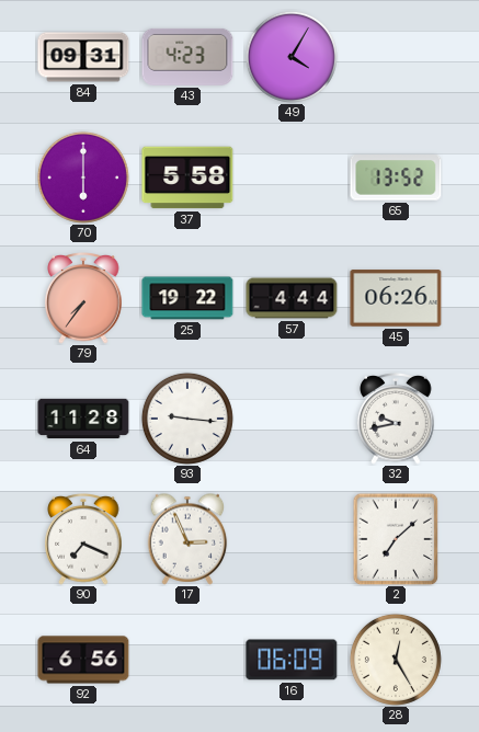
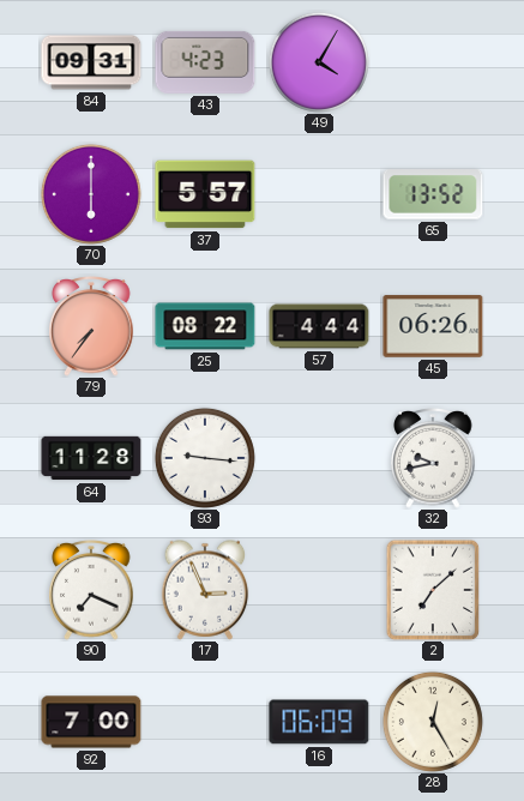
37: 5:58 -> 5:57
25: 19:22 -> 08:22
92: 6:56 -> 7:00
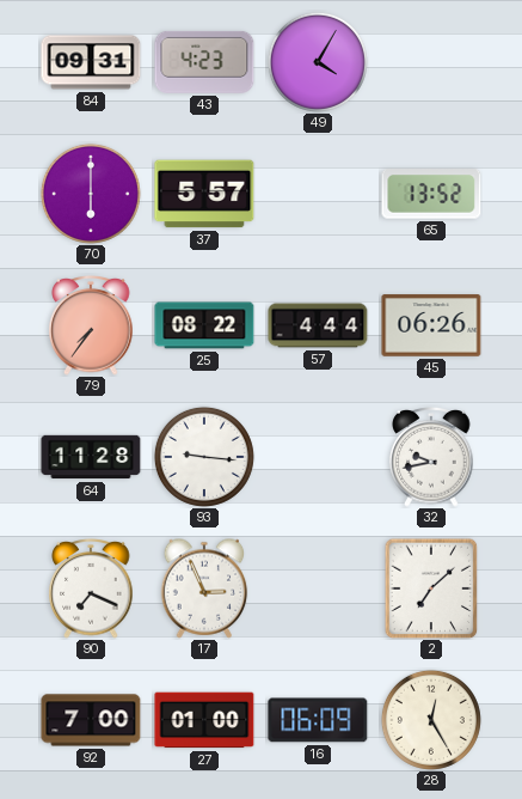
27: none -> 01:00
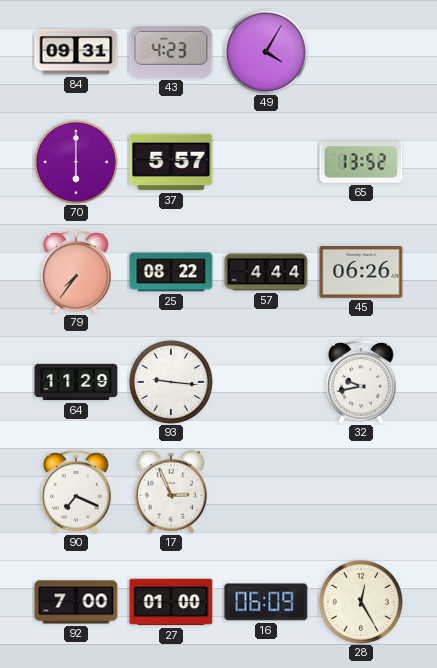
64: 11:28 -> 11:29
2: 7:08 -> none
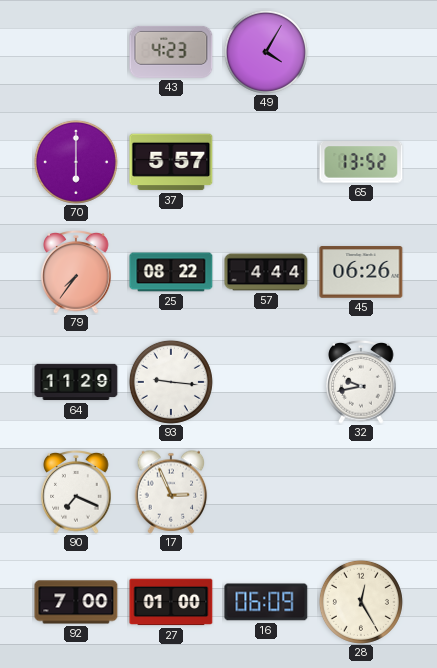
84: 09:31 -> none
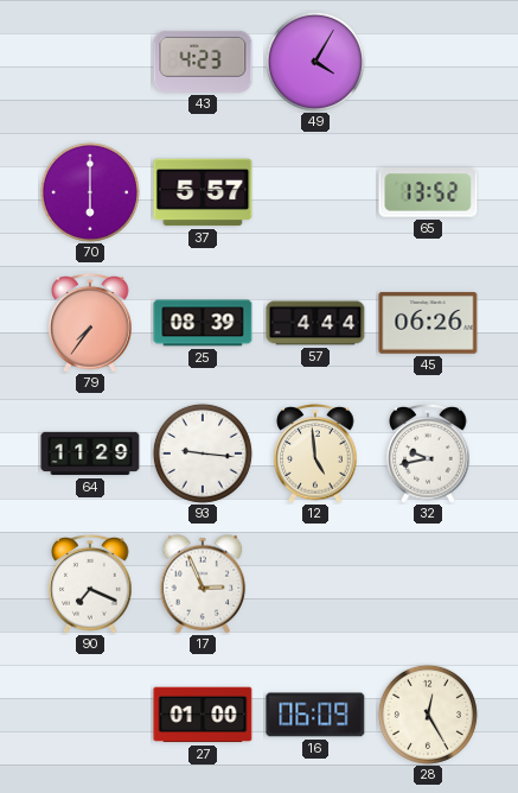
25: 08:22 -> 08:39
12: none -> 4:59
92: 7:00 -> none
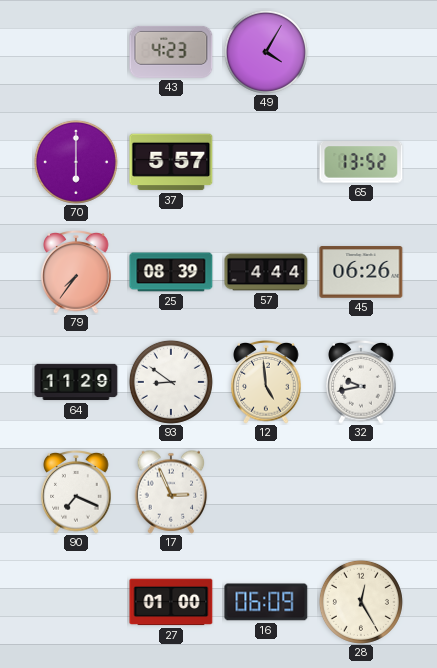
93: 9:16 -> 8:51
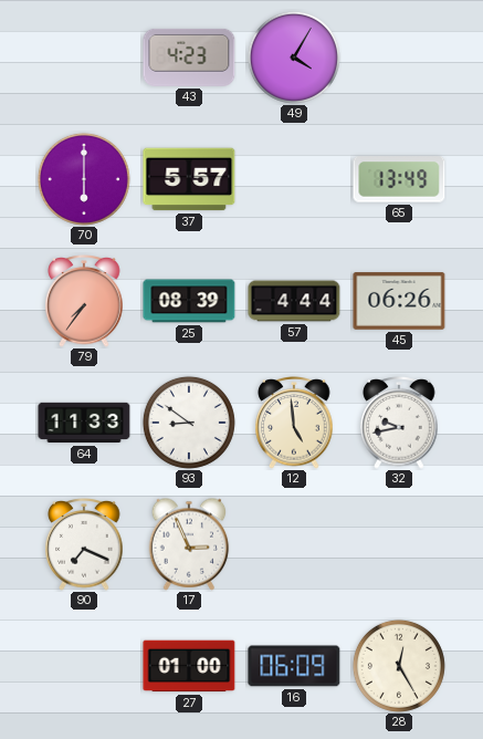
65: 13:52 -> 13:49
64: 11:29 -> 11:33
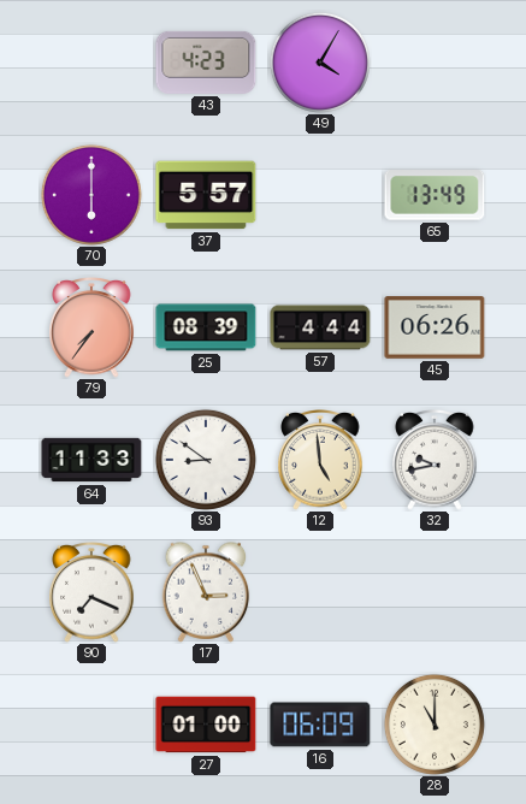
28: 12:25 -> 11:00
